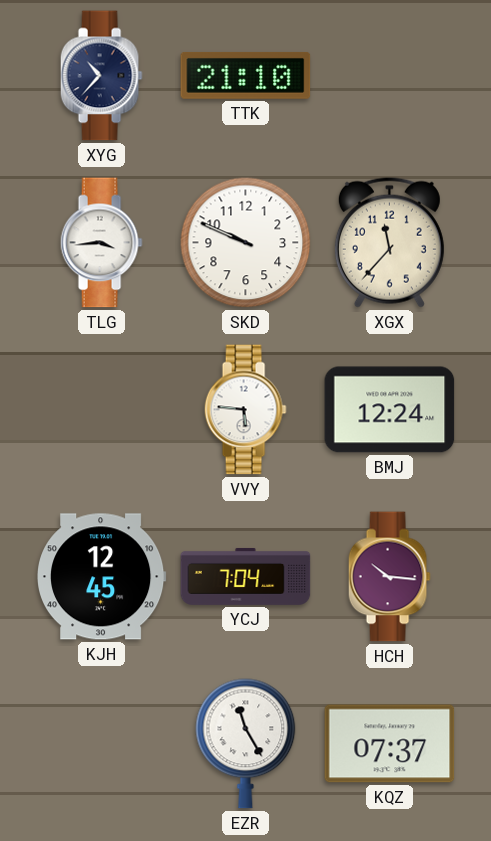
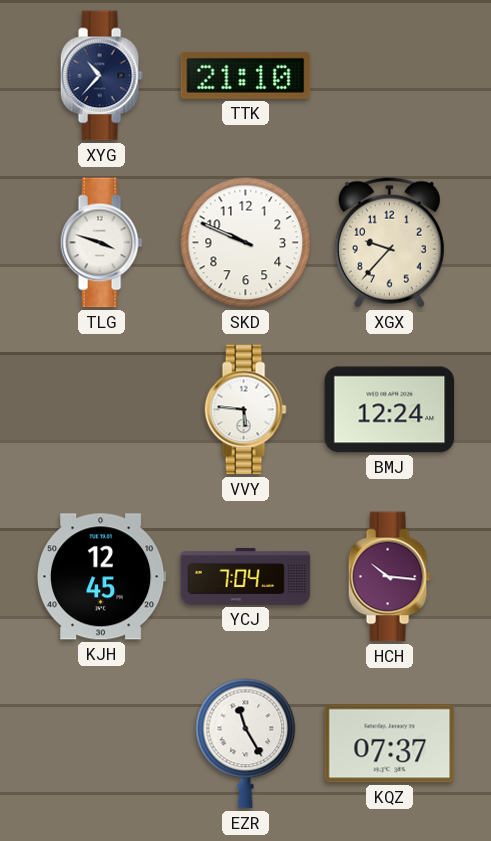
TLG: 3:44 -> 3:48
XGX: 11:37 -> 9:37
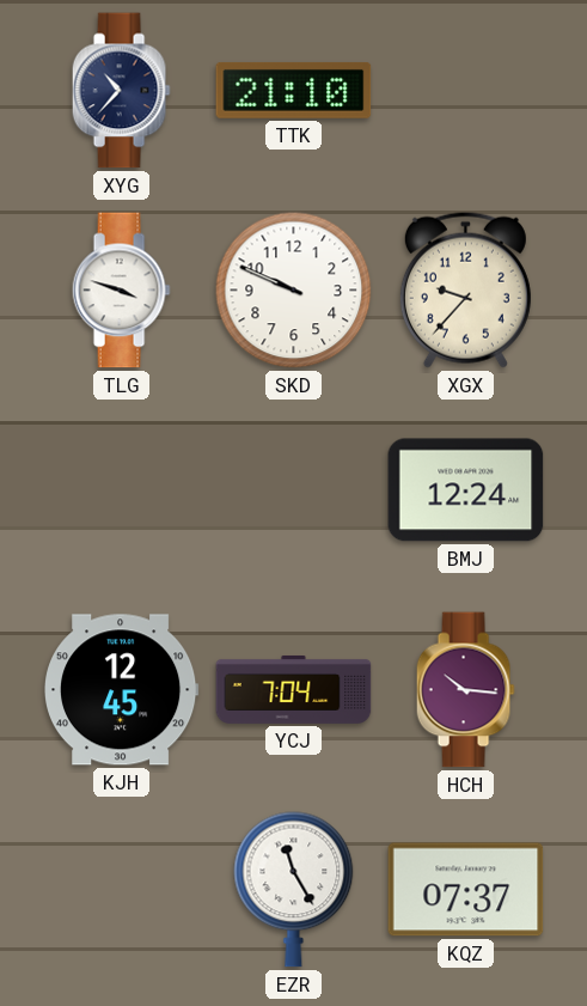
VVY: 5:46 -> none
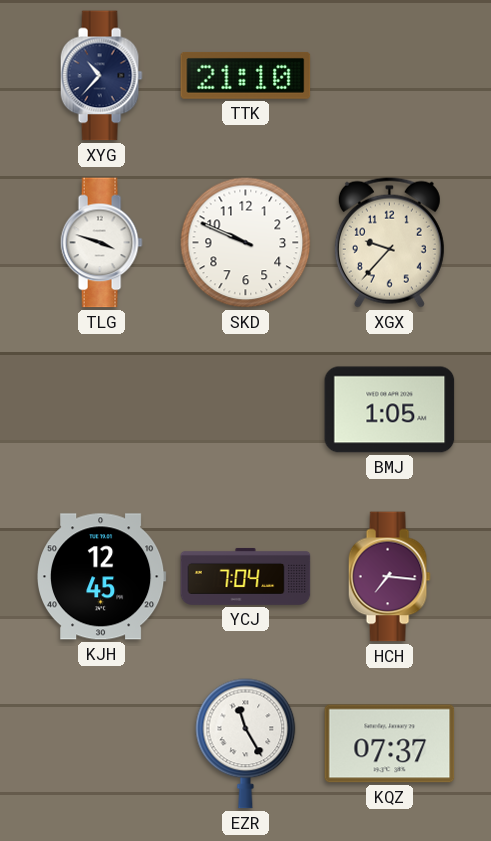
BMJ: 12:24 -> 1:05
HCH: 10:16 -> 7:16
